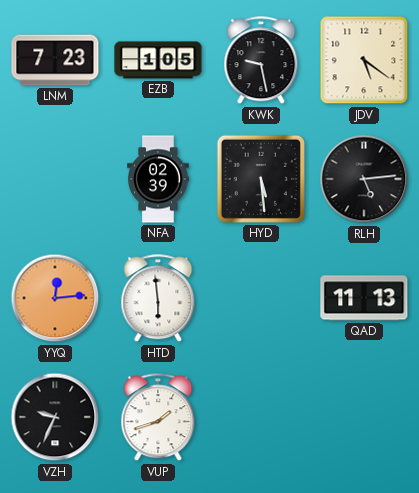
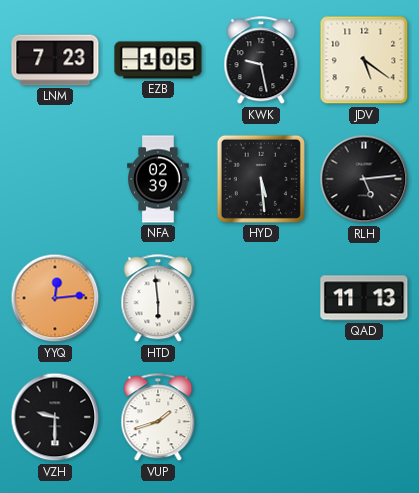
VZH: 9:34 -> 9:30
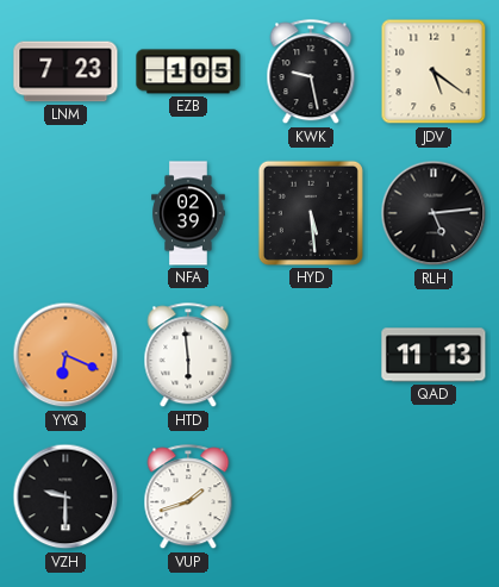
YYQ: 12:14 -> 6:19
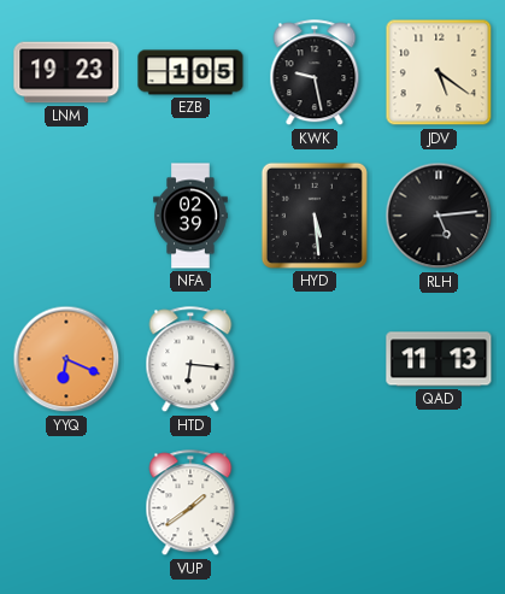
LNM: 7:23 -> 19:23
HTD: 5:59 -> 6:16
VZH: 9:30 -> none
VUP: 1:42 -> 1:39
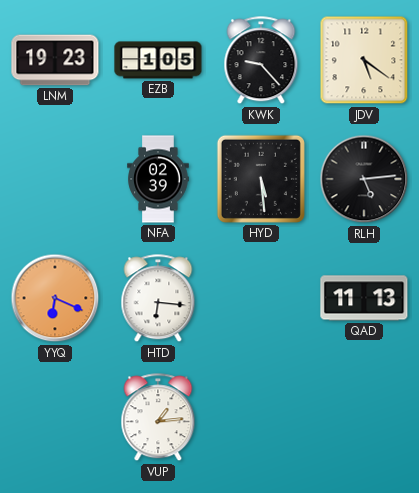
KWK: 9:28 -> 9:23
VUP: 1:39 -> 1:14
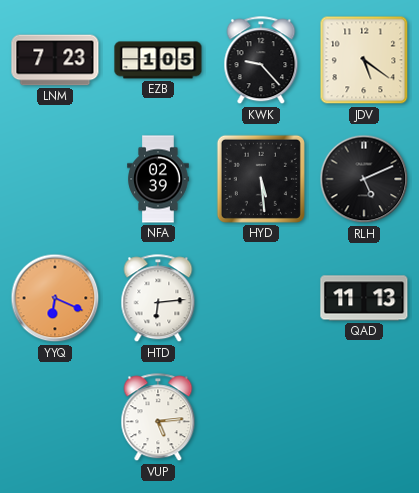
LNM: 19:23 -> 7:23
RLH: 5:14 -> 5:11
HTD: 6:16 -> 6:14
VUP: 1:14 -> 5:14
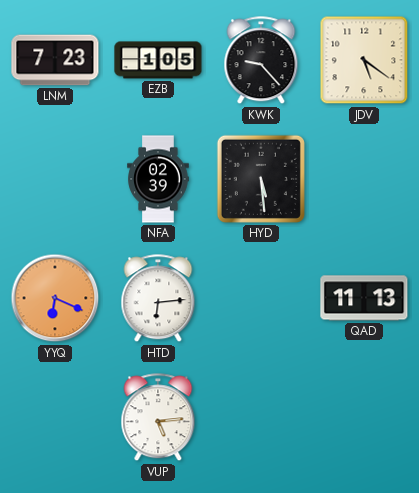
RLH: 5:11 -> none
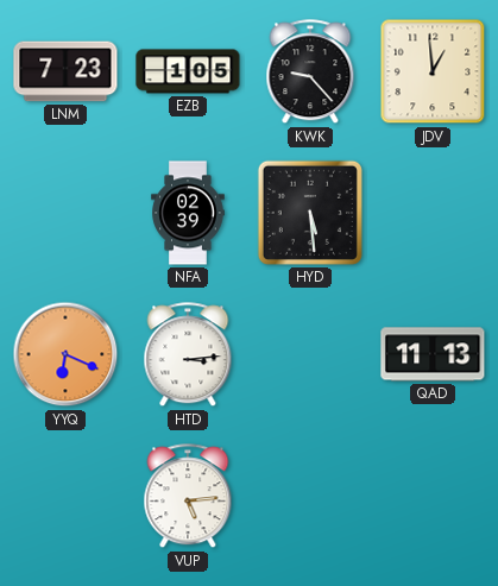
JDV: 5:21 -> 12:59
HTD: 6:14 -> 3:14
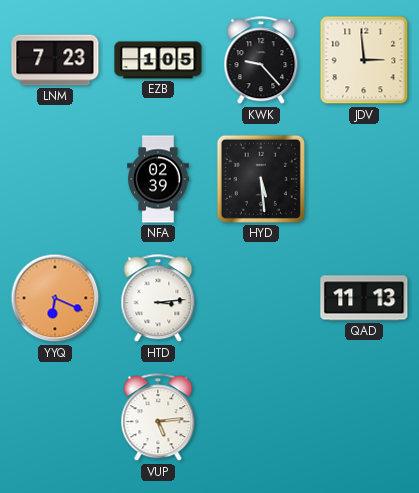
JDV: 12:59 -> 2:59
